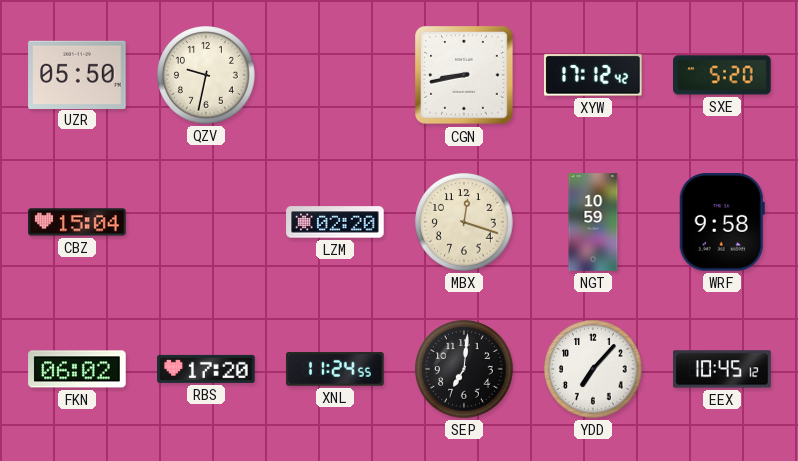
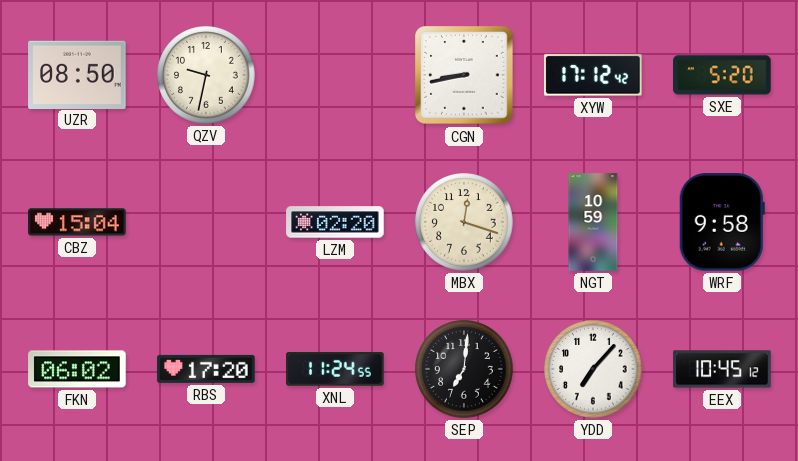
UZR: 05:50 -> 08:50
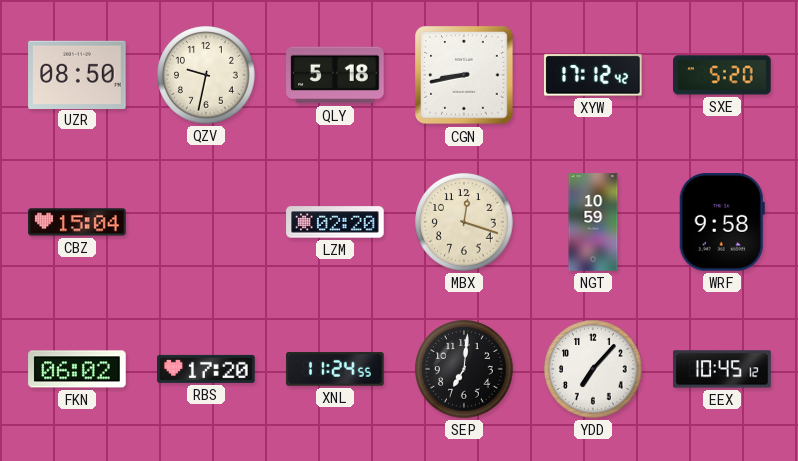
QLY: none -> 5:18
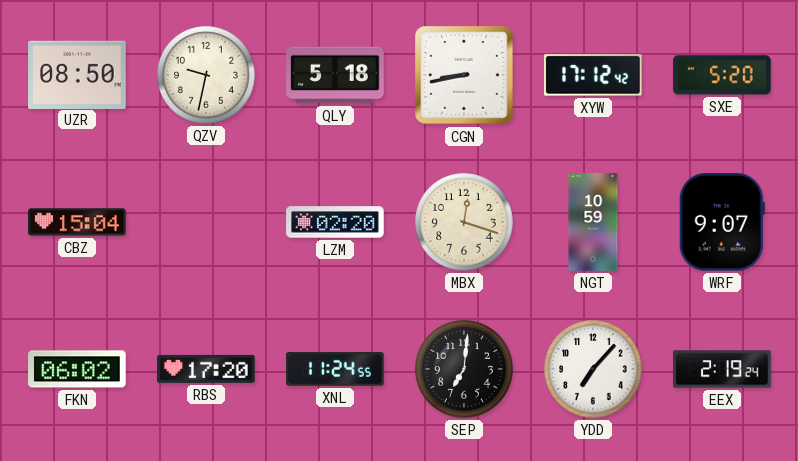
WRF: 9:58 -> 9:07
EEX: 10:45 -> 2:19
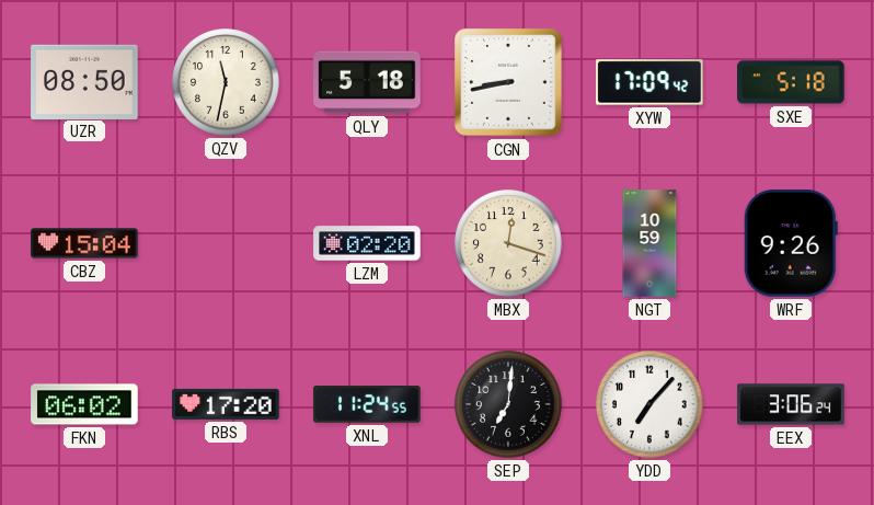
QZV: 9:32 -> 11:32
XYW: 17:12 -> 17:09
SXE: 5:20 -> 5:18
WRF: 9:07 -> 9:26
EEX: 2:19 -> 3:06
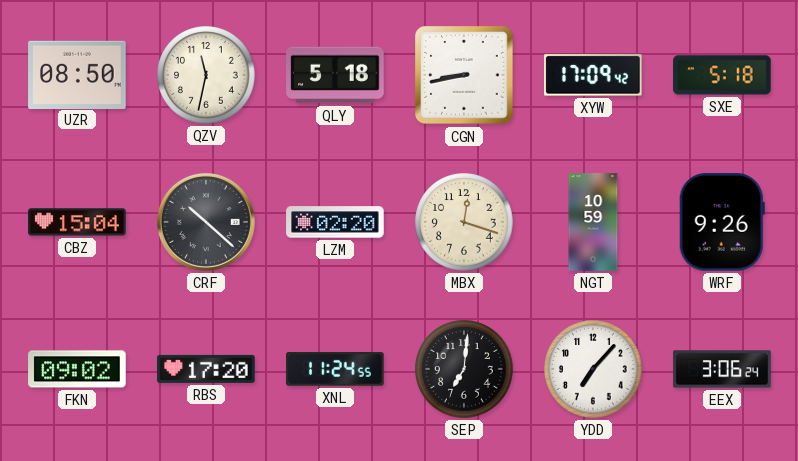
CRF: none -> 10:22
FKN: 06:02 -> 09:02
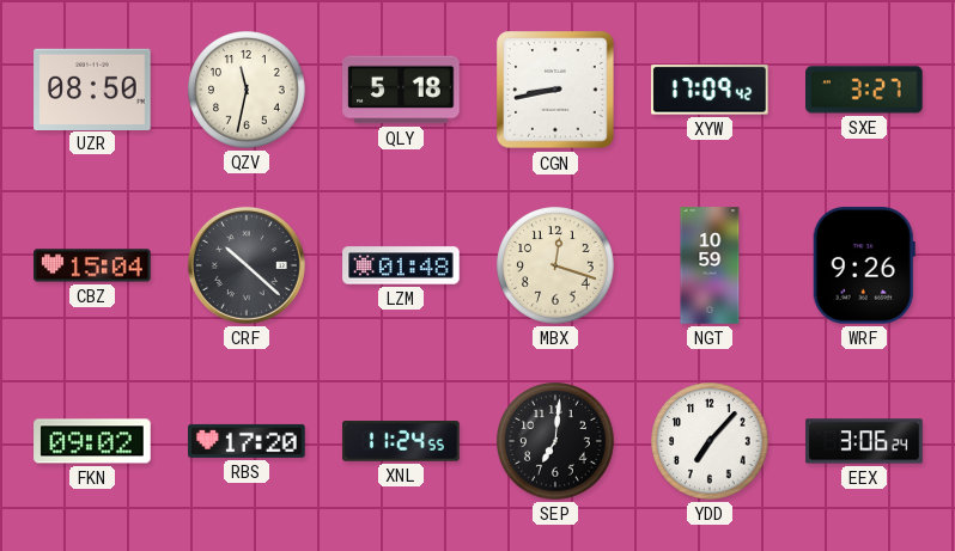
SXE: 5:18 -> 3:27
LZM: 02:20 -> 01:48
